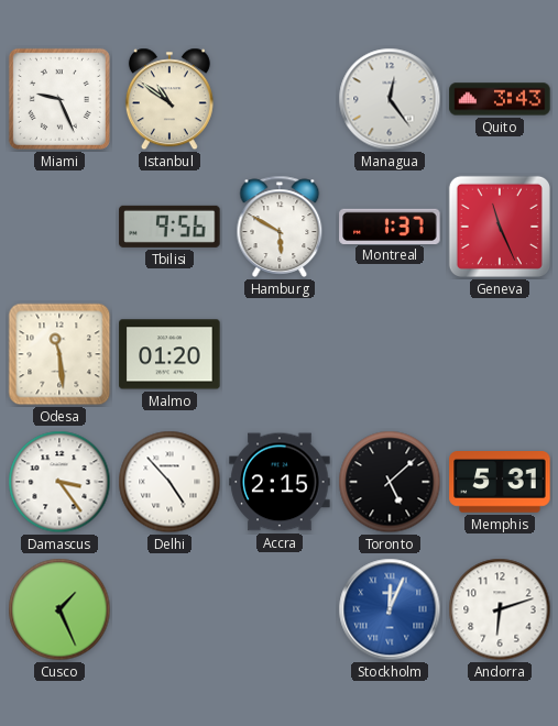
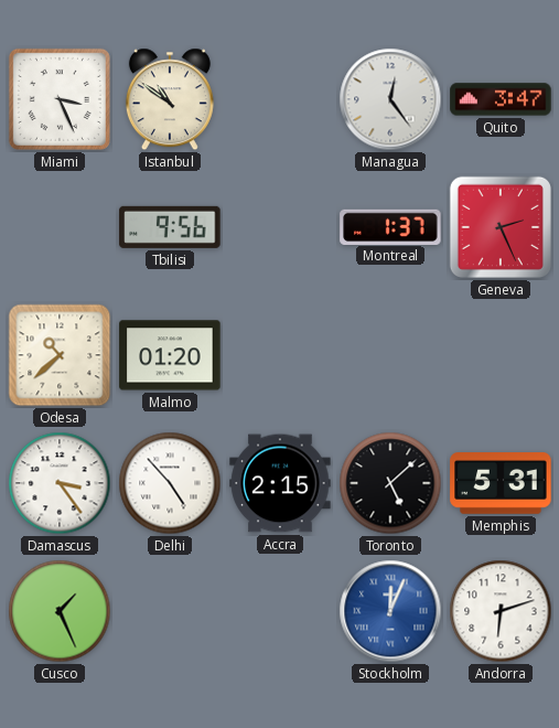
Miami: 9:26 -> 3:26
Quito: 3:43 -> 3:47
Hamburg: 5:50 -> none
Geneva: 11:26 -> 2:26
Odesa: 11:29 -> 10:38
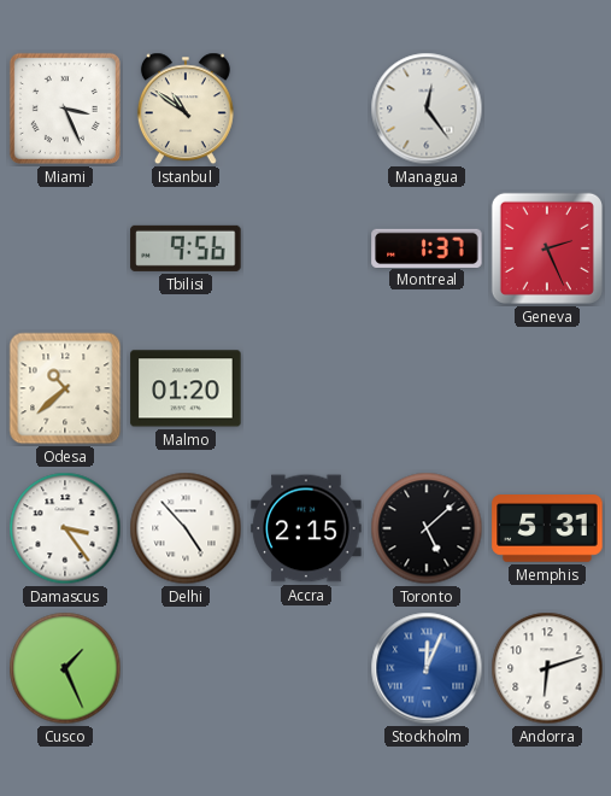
Quito: 3:47 -> none
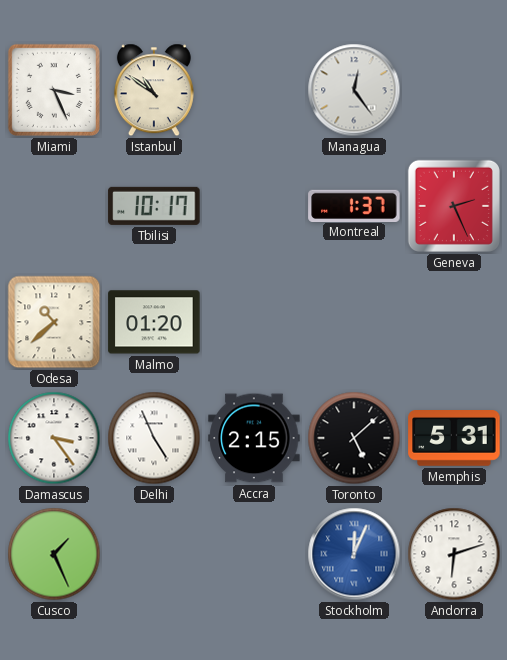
Tbilisi: 9:56 -> 10:17
Delhi: 4:53 -> 4:56
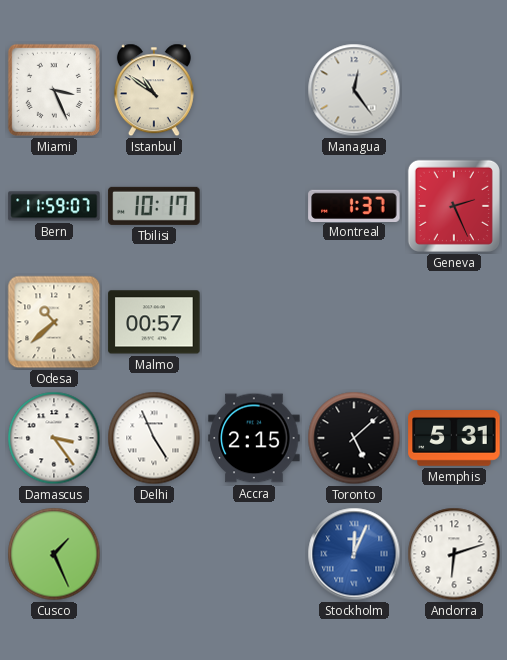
Bern: none -> 11:59
Malmo: 01:20 -> 00:57
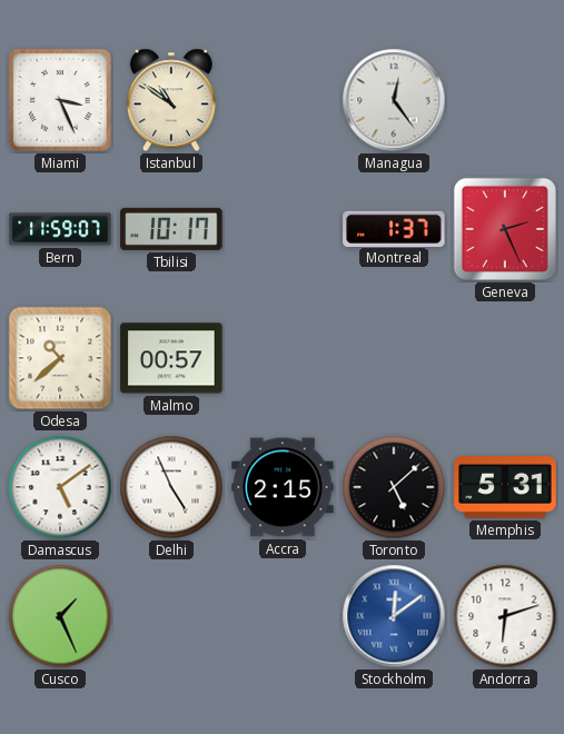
Damascus: 3:24 -> 5:09
Stockholm: 12:04 -> 12:09
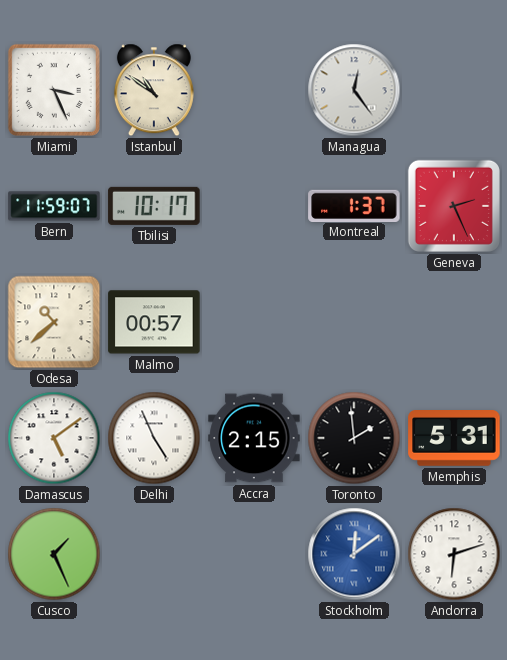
Toronto: 5:08 -> 1:59
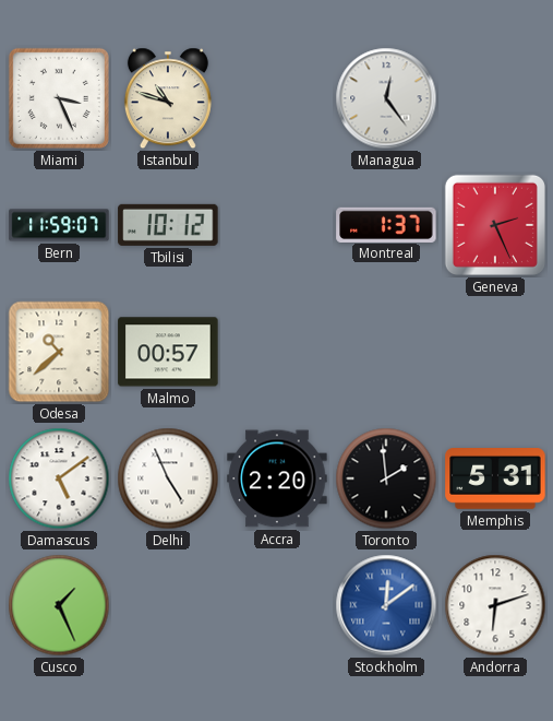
Istanbul: 10:51 -> 10:48
Tbilisi: 10:17 -> 10:12
Accra: 2:15 -> 2:20
